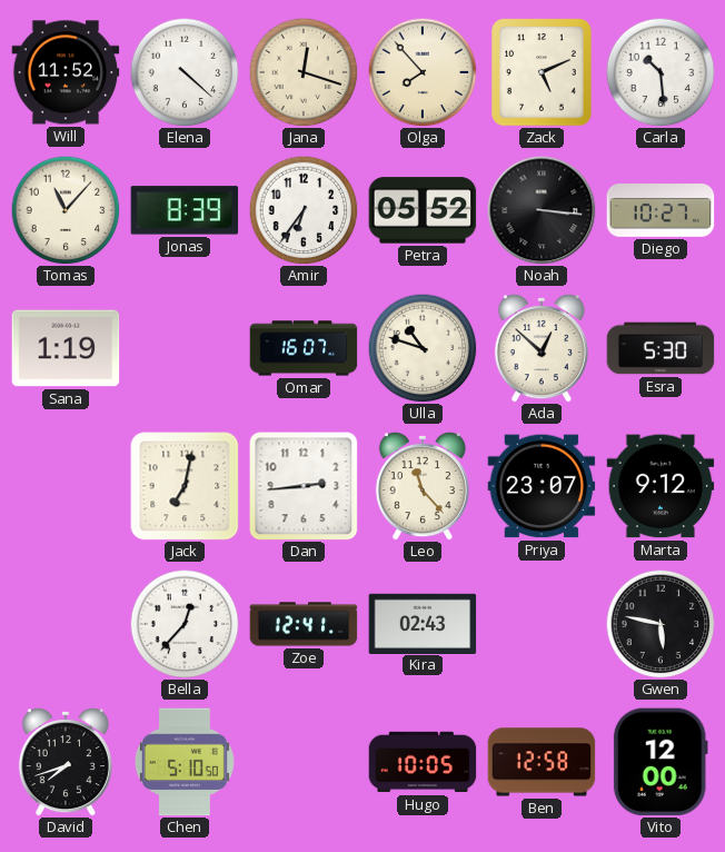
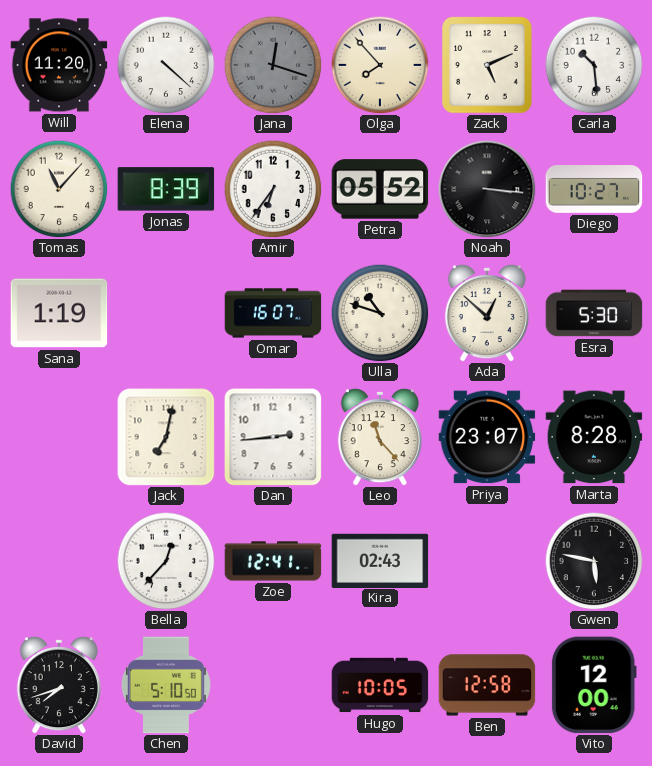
Will: 11:52 -> 11:20
Jana dial: cream -> grey
Marta: 9:12 -> 8:28
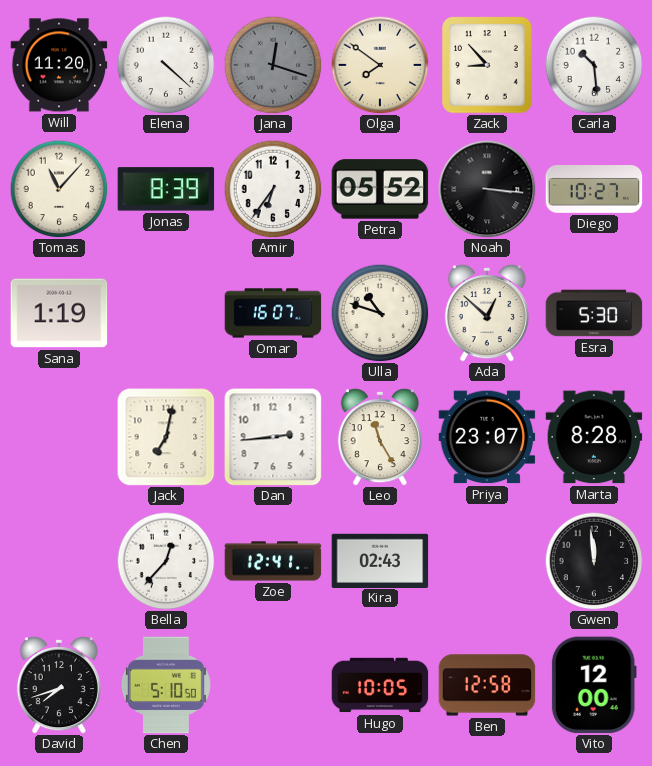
Olga: 7:53 -> 7:51
Zack: 5:11 -> 8:53
Leo: 11:23 -> 11:25
Gwen: 5:47 -> 11:59
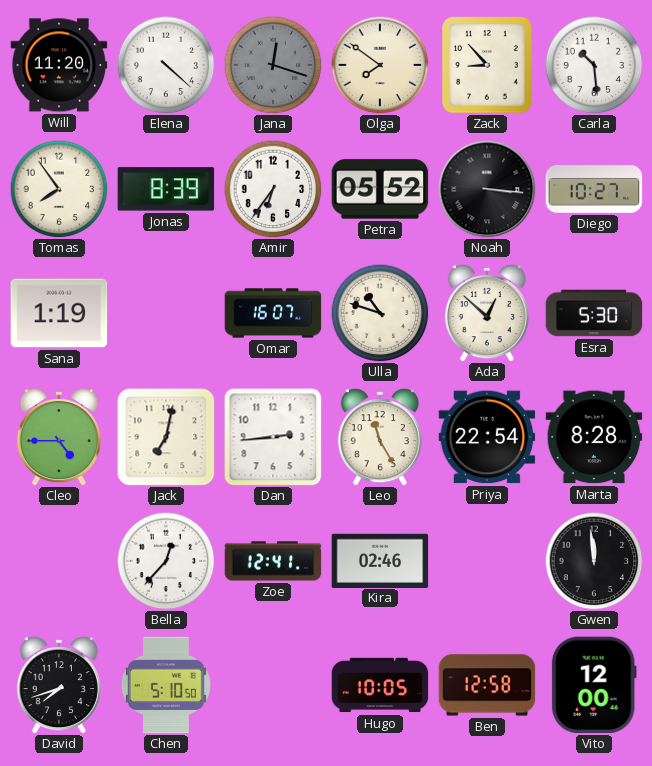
Tomas: 11:07 -> 7:54
Cleo: none -> 4:45
Priya: 23:07 -> 22:54
Kira: 02:43 -> 02:46
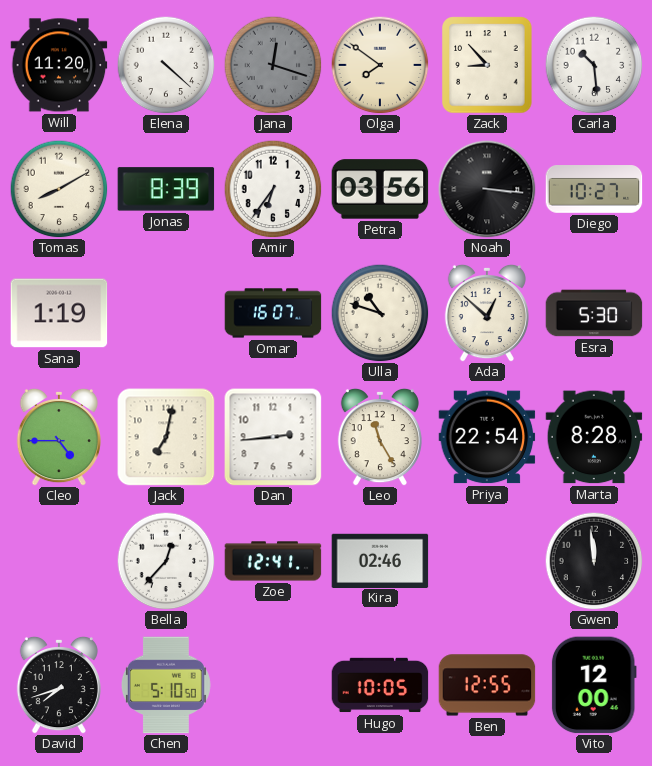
Tomas: 7:54 -> 8:10
Petra: 05:52 -> 03:56
Ben: 12:58 -> 12:55
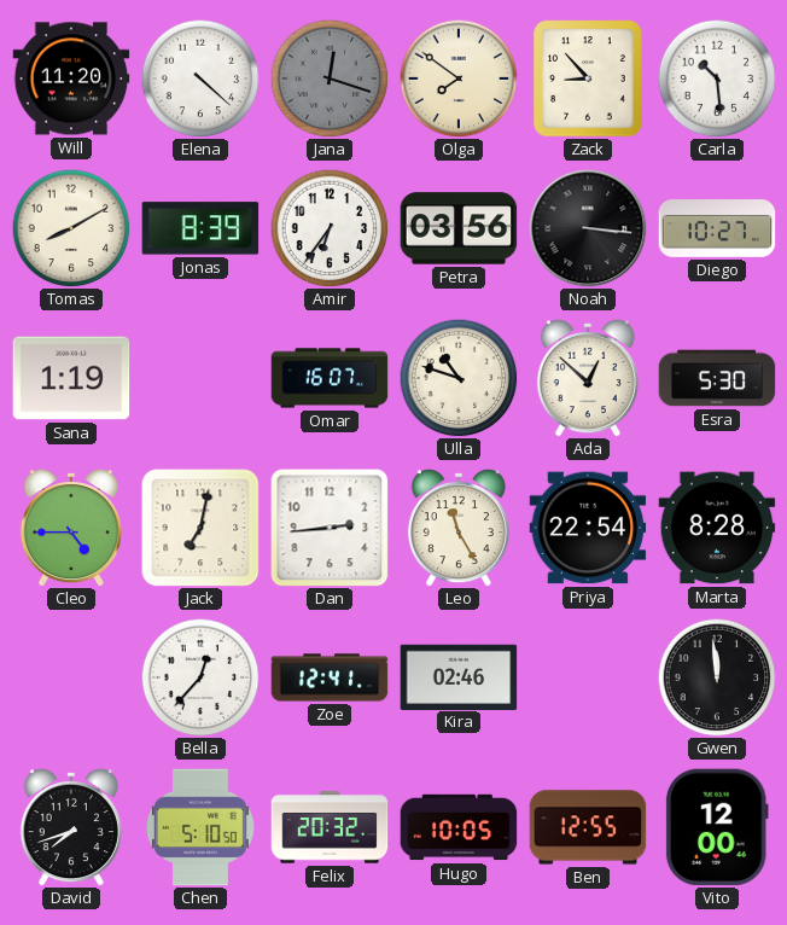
Felix: none -> 20:32
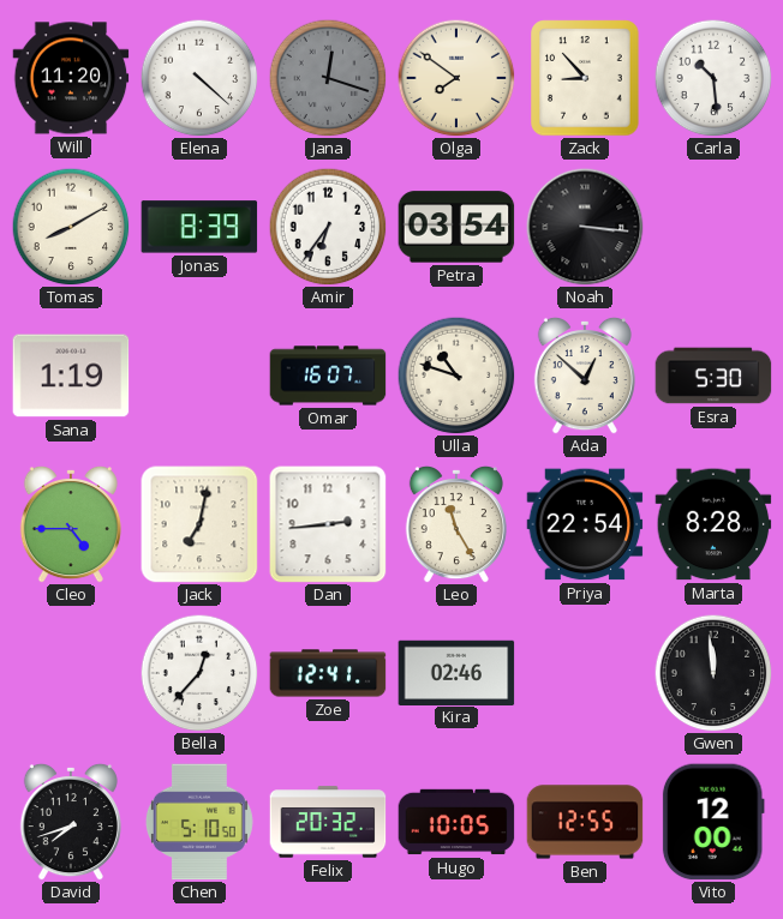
Petra: 03:56 -> 03:54
Diego: 10:27 -> none
